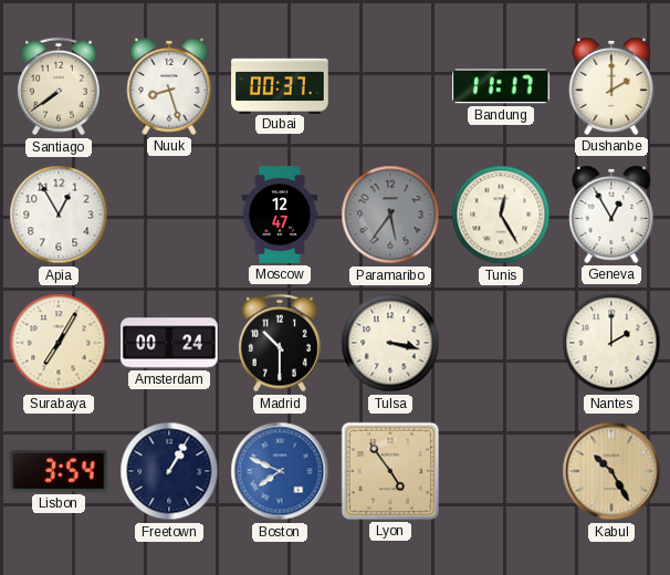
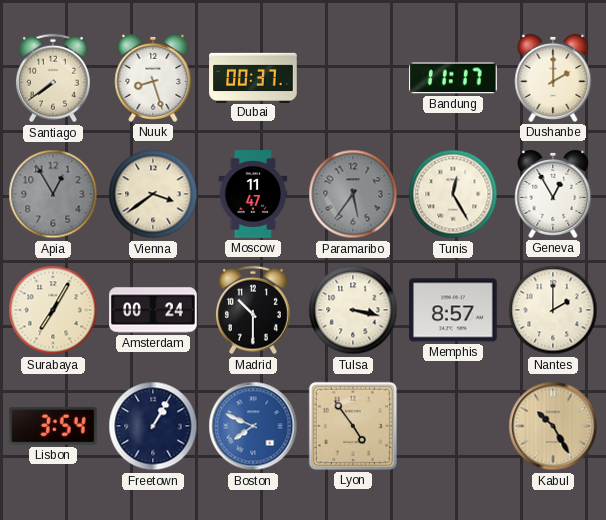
Apia dial: white -> grey
Vienna: none -> 3:39
Moscow: 12:47 -> 11:47
Memphis: none -> 8:57
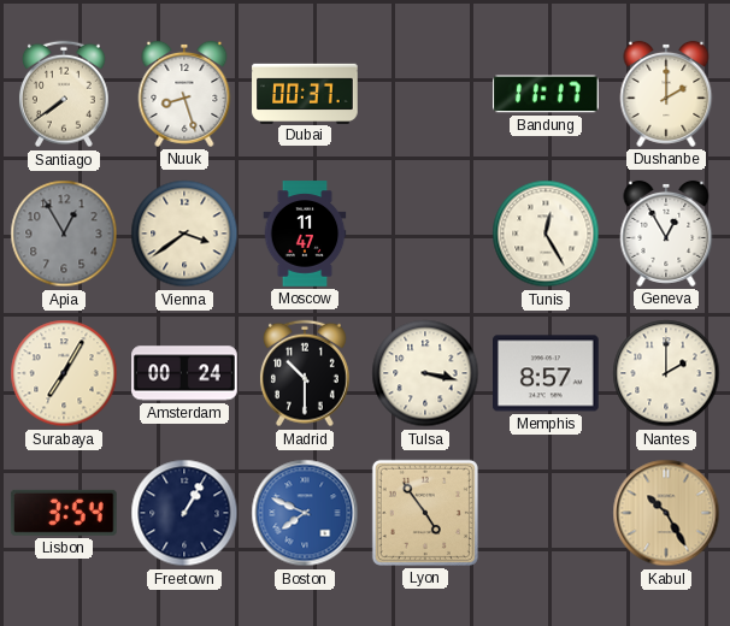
Paramaribo: 5:36 -> none
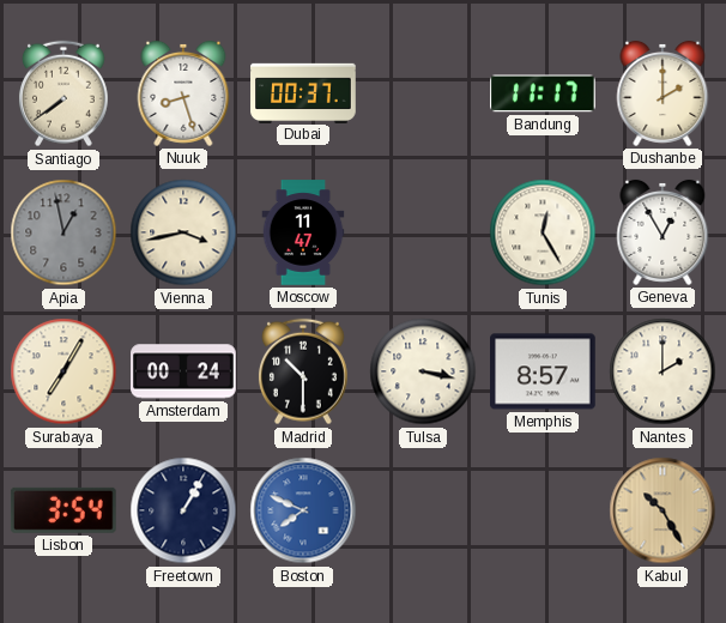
Apia: 12:55 -> 12:58
Vienna: 3:39 -> 3:43
Lyon: 4:54 -> none
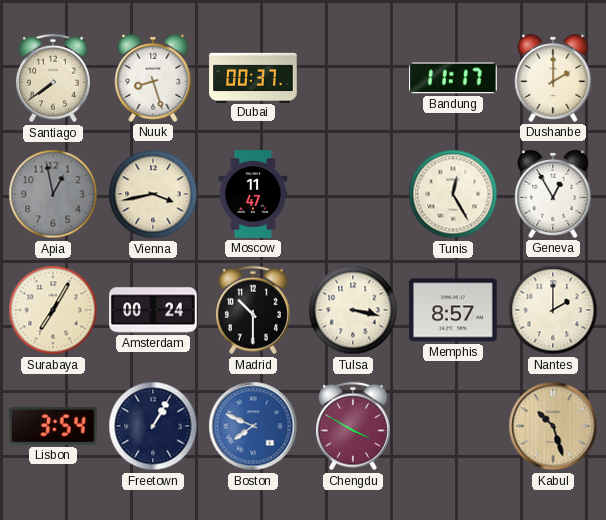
Chengdu: none -> 3:50
Kabul: 10:25 -> 10:27
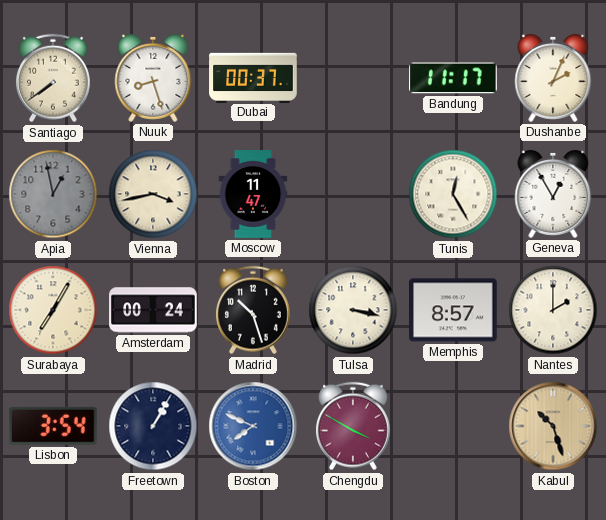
Dushanbe: 2:00 -> 2:04
Madrid: 10:30 -> 10:27
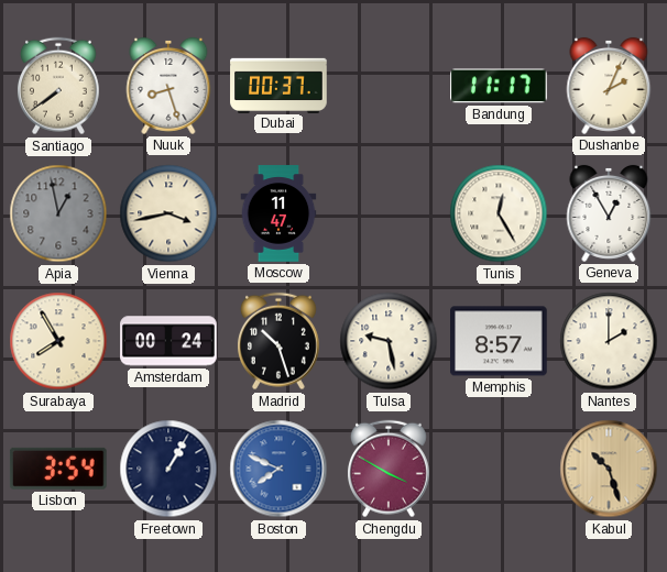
Surabaya: 7:05 -> 7:55
Tulsa: 3:17 -> 9:28
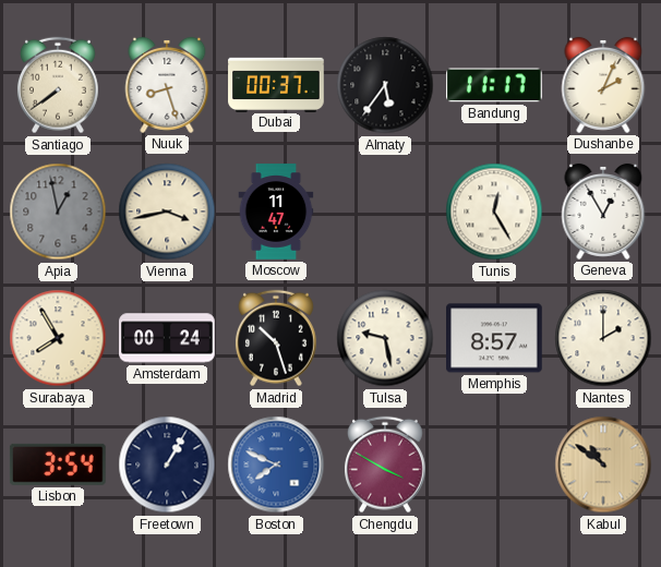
Almaty: none -> 5:36
Kabul: 10:27 -> 10:51
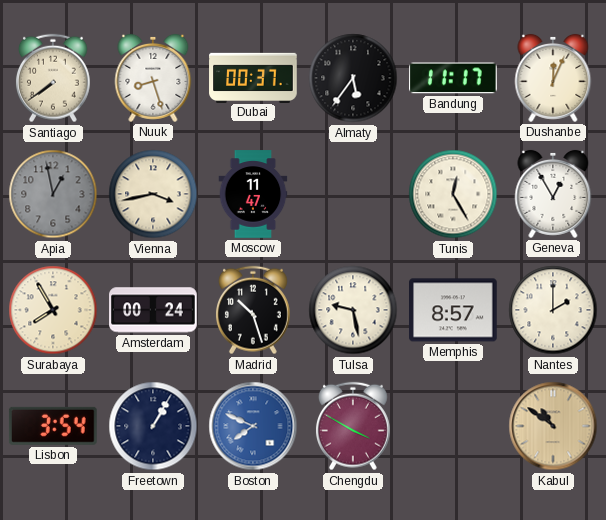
Dushanbe: 2:04 -> 12:04
